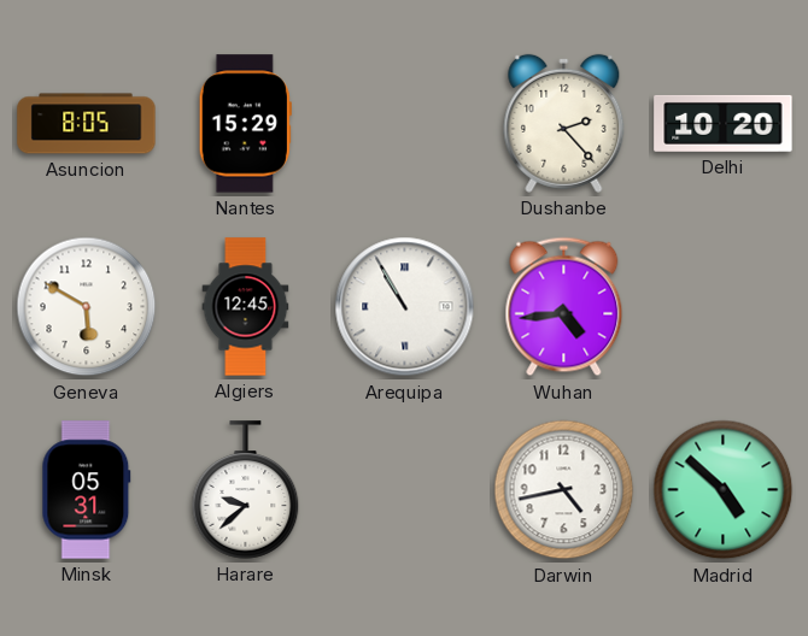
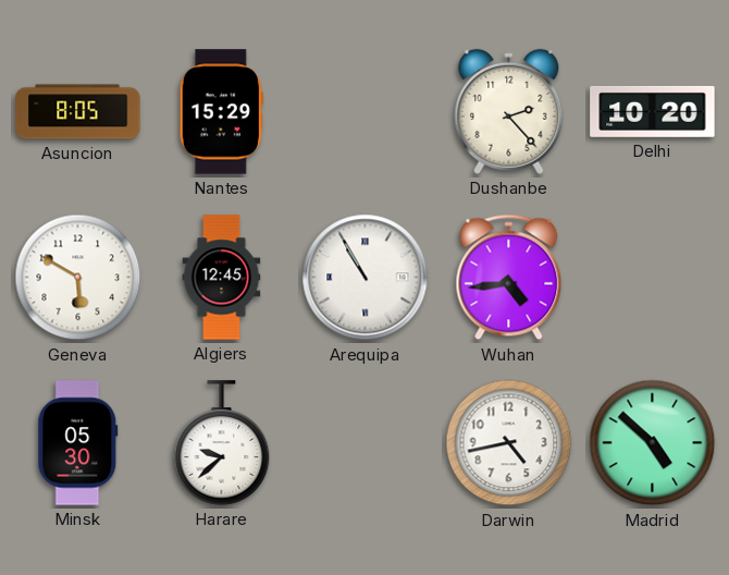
Minsk: 05:31 -> 05:30
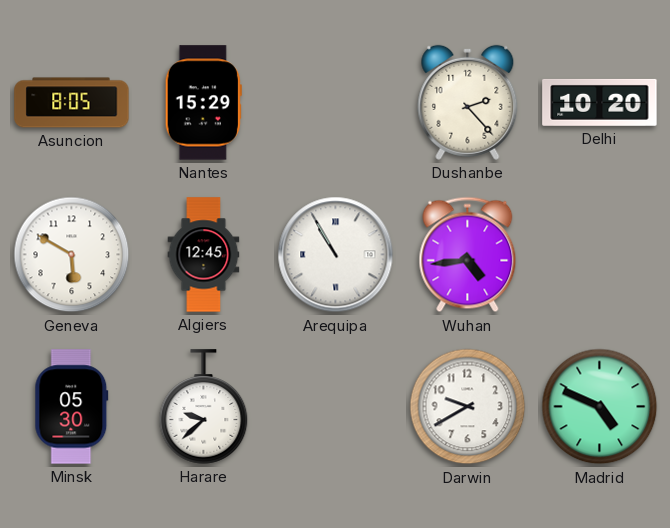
Darwin: 4:43 -> 9:40
Madrid: 4:52 -> 4:49
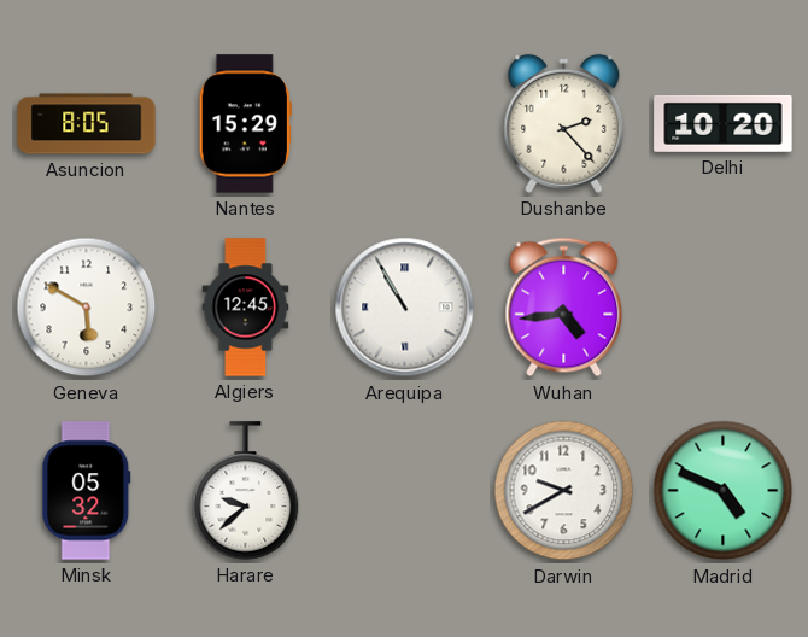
Minsk: 05:30 -> 05:32
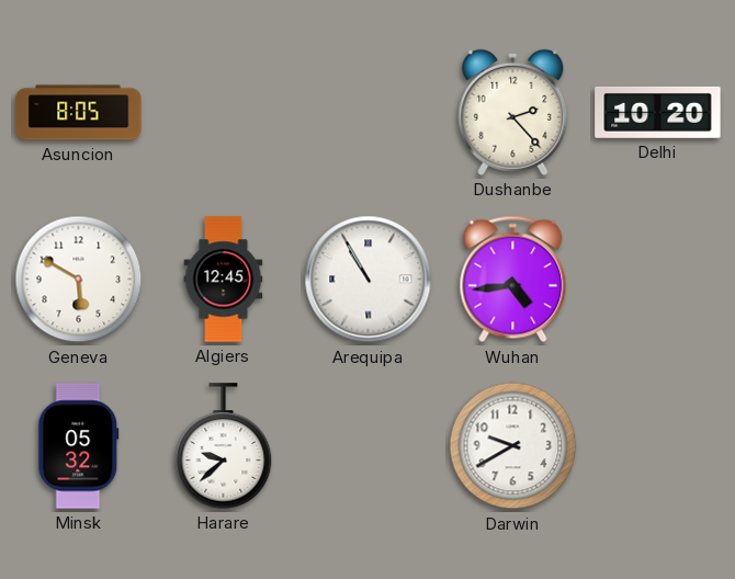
Nantes: 15:29 -> none
Madrid: 4:49 -> none
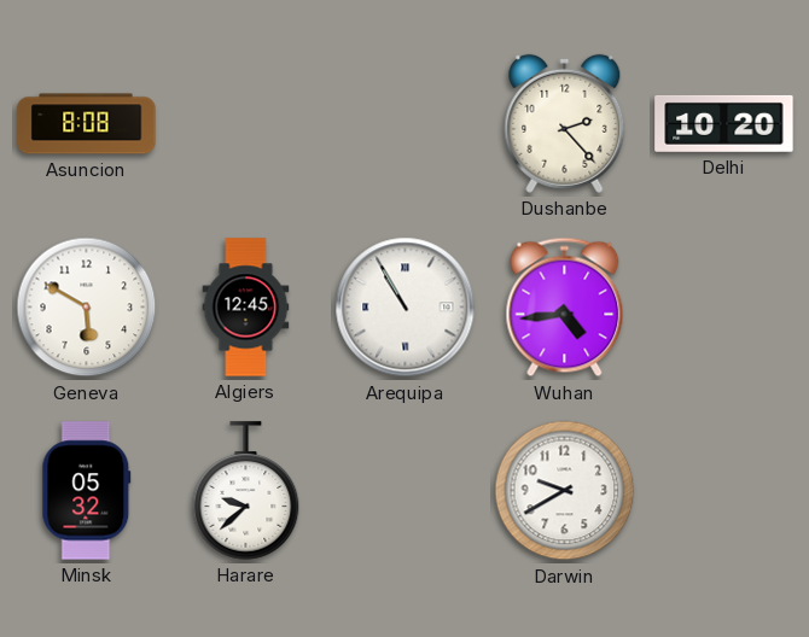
Asuncion: 8:05 -> 8:08
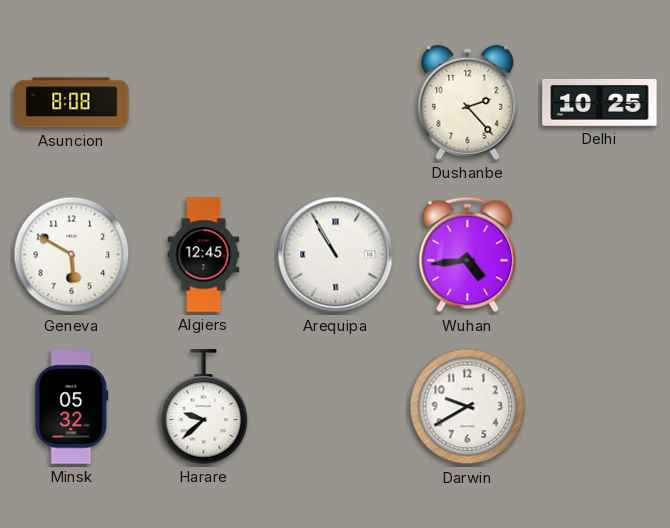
Delhi: 10:20 -> 10:25
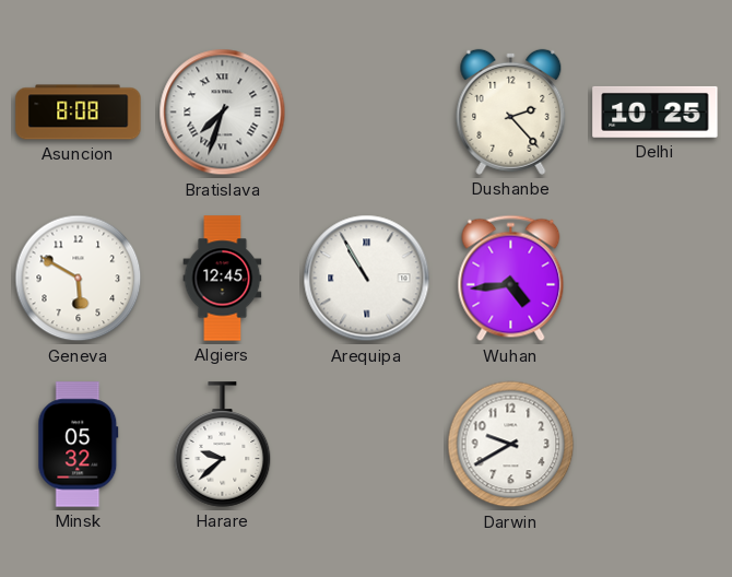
Bratislava: none -> 7:33
